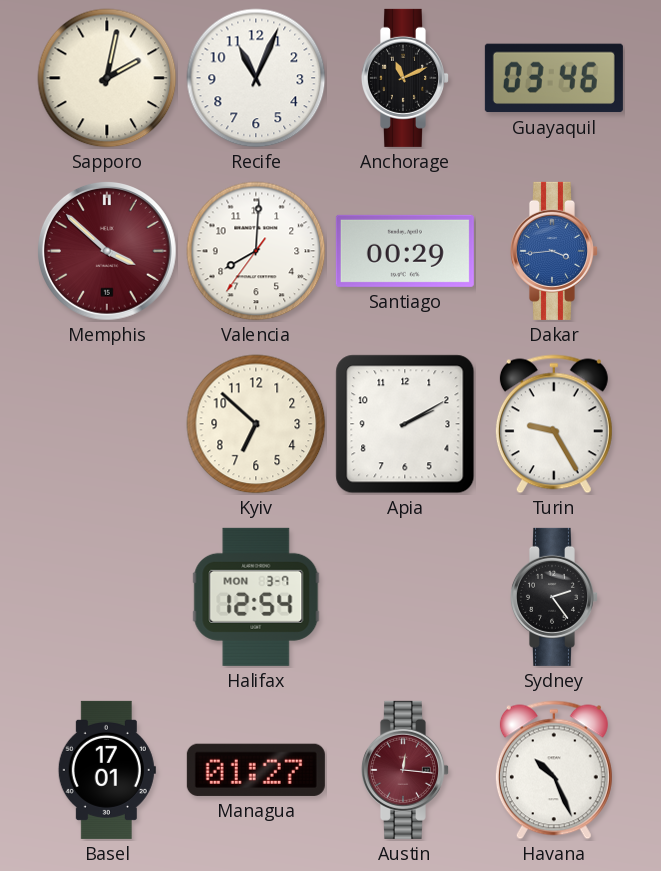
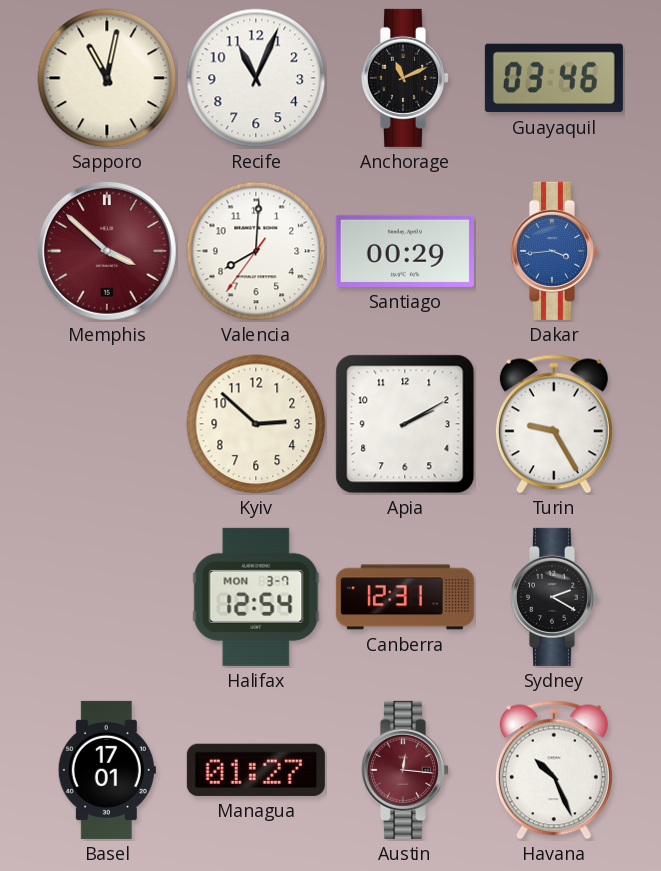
Sapporo: 2:02 -> 11:02
Kyiv: 6:52 -> 2:52
Canberra: none -> 12:31
Sydney: 2:24 -> 2:20
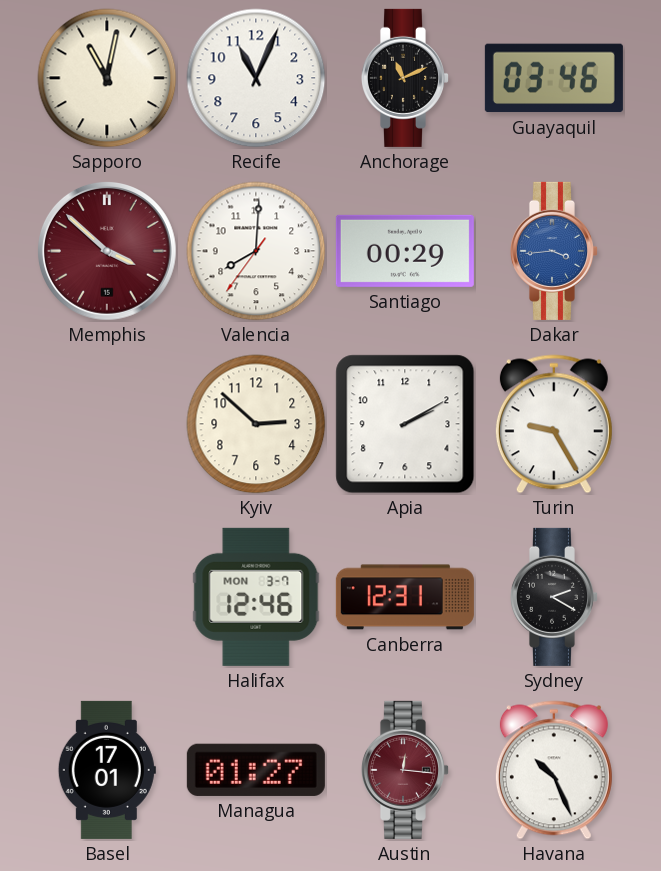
Halifax: 12:54 -> 12:46
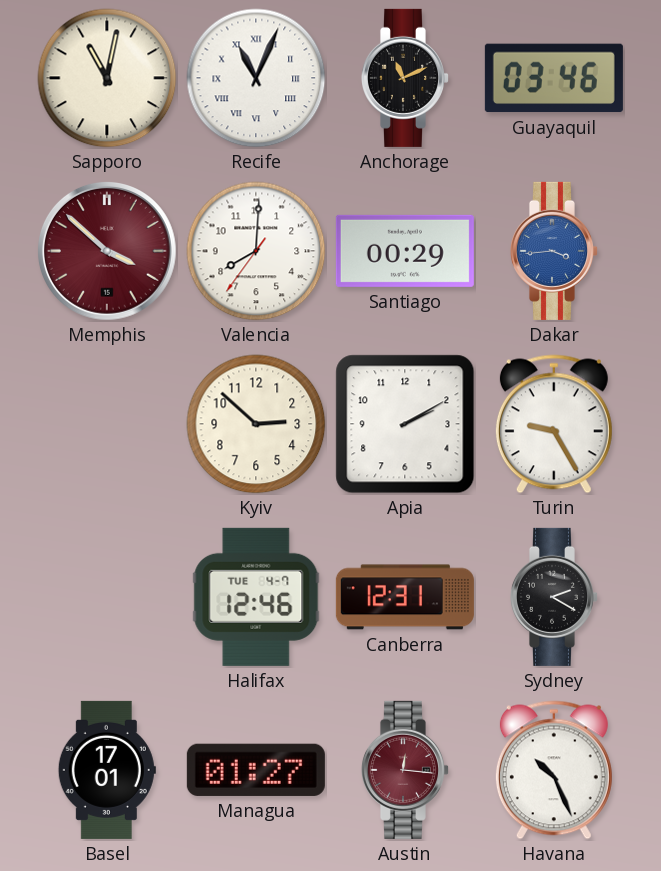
Recife numerals: Arabic -> Roman
Halifax date: MON 3-7 -> TUE 4-7
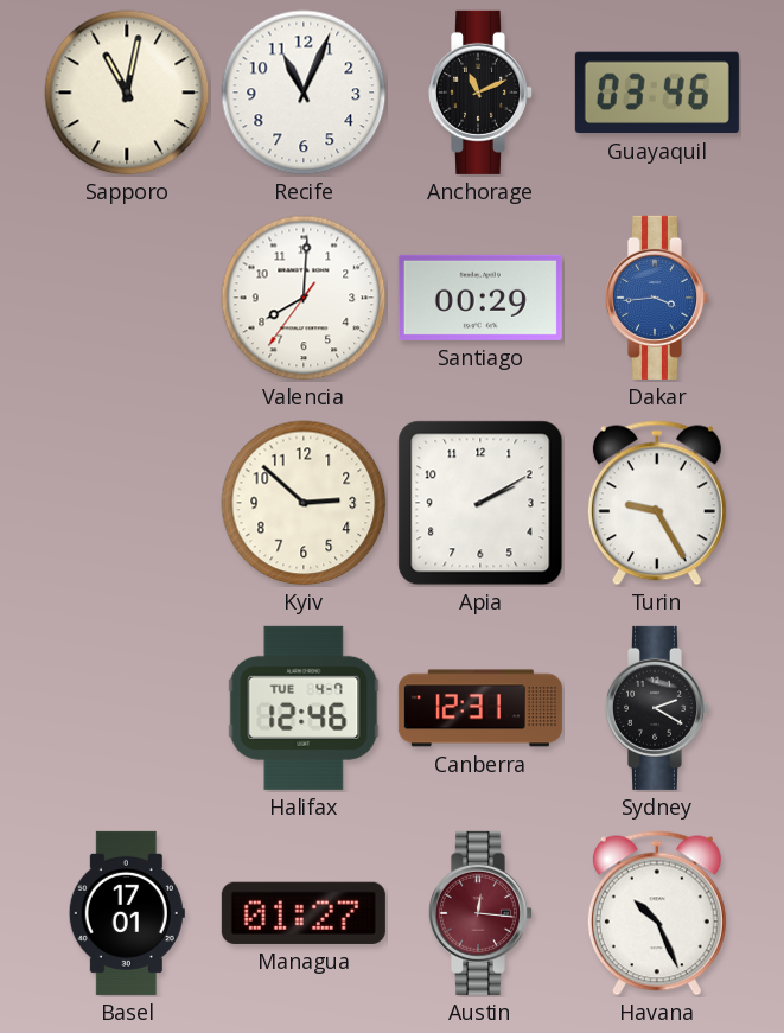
Recife numerals: Roman -> Arabic
Memphis: 3:52 -> none
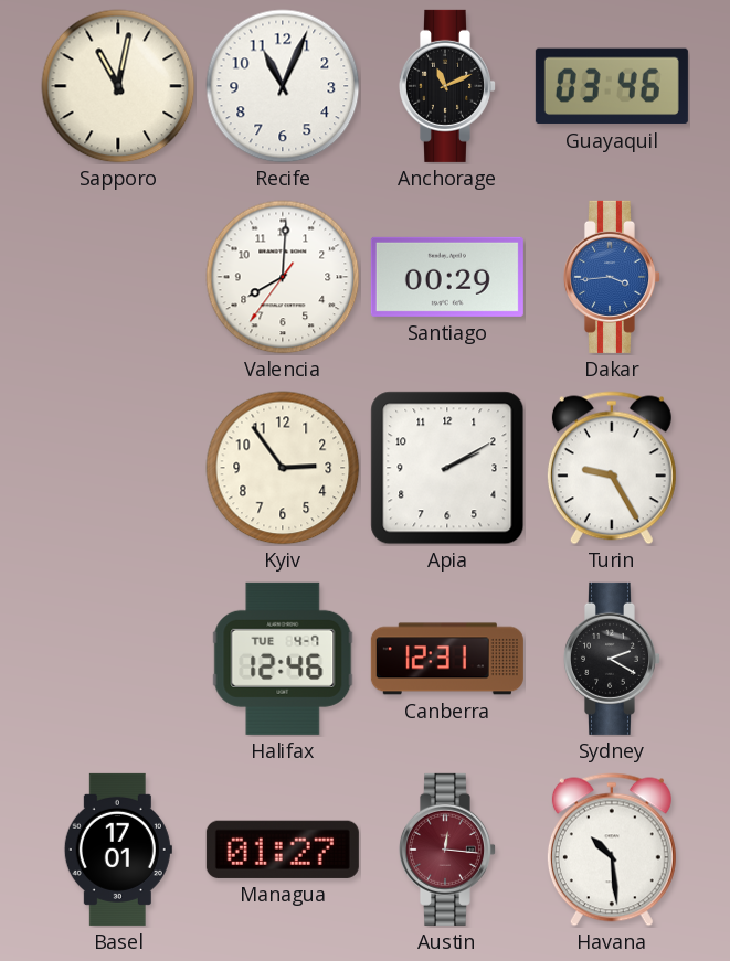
Kyiv: 2:52 -> 2:54
Havana: 10:26 -> 10:29
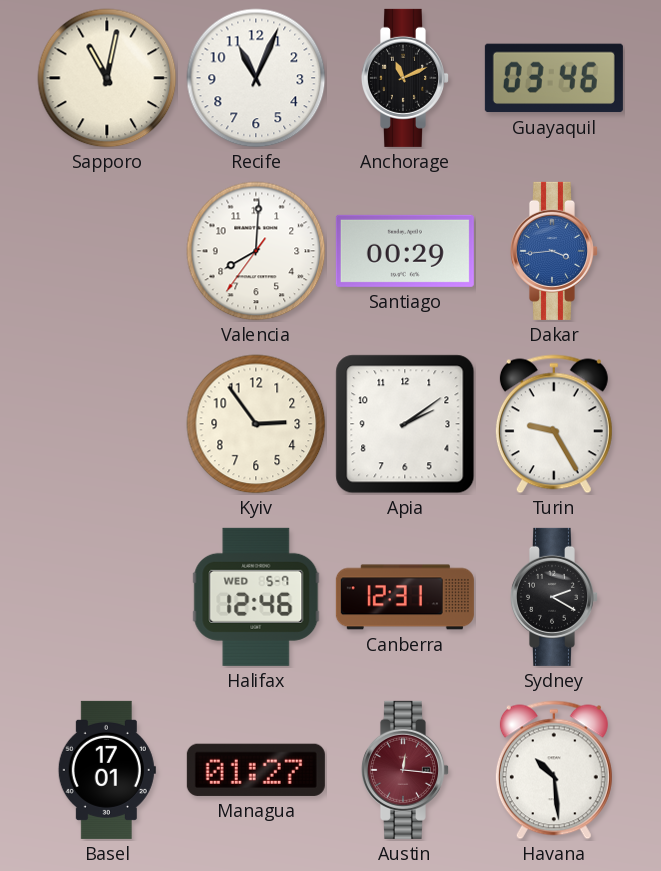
Apia: 2:10 -> 2:09
Halifax date: TUE 4-7 -> WED 5-7
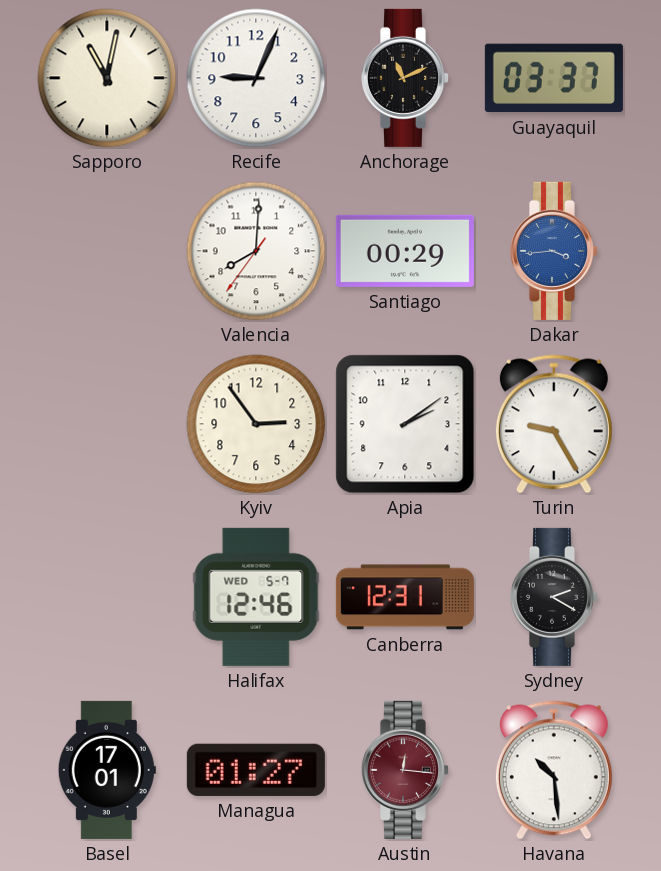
Recife: 11:04 -> 9:04
Guayaquil: 03:46 -> 03:37
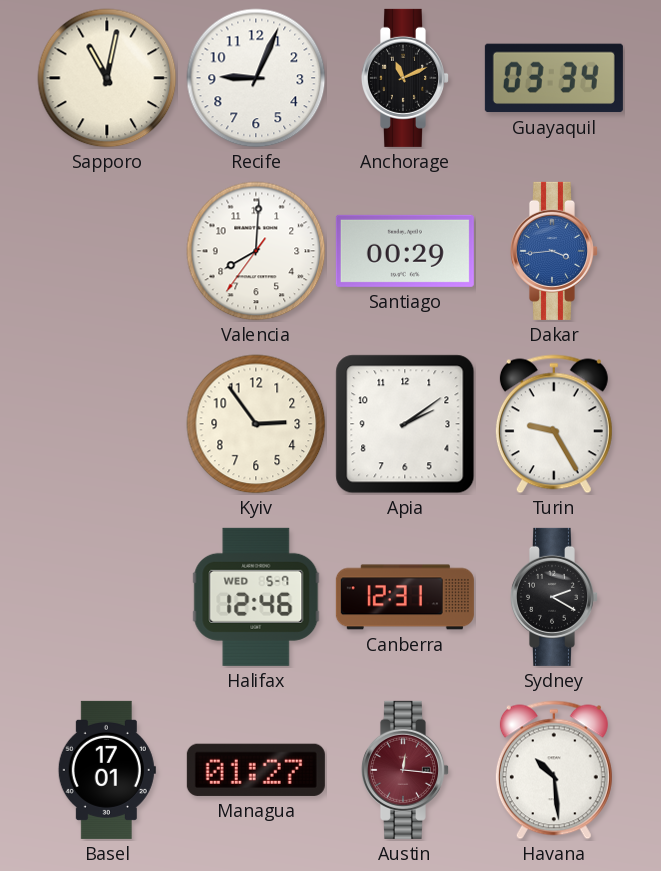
Guayaquil: 03:37 -> 03:34
